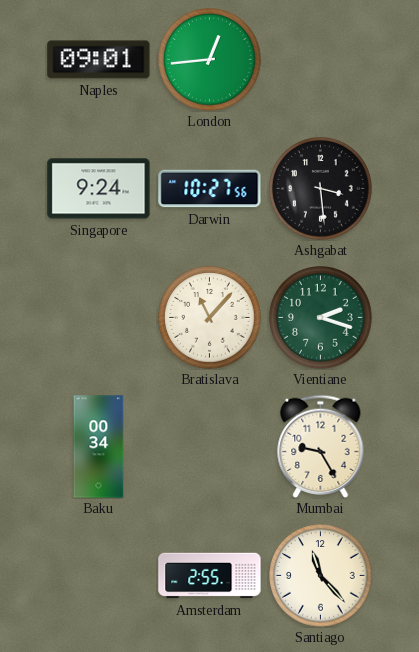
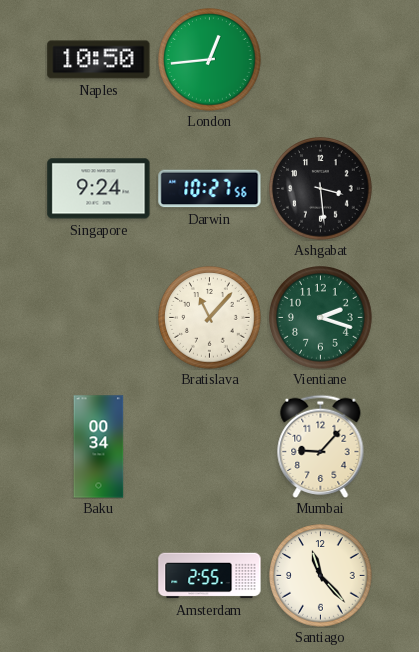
Naples: 09:01 -> 10:50
Mumbai: 9:25 -> 9:07
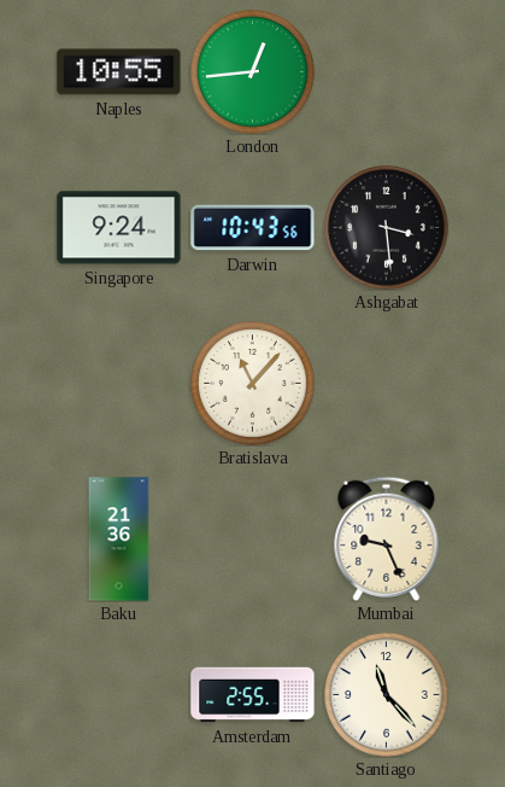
Naples: 10:50 -> 10:55
Darwin: 10:27 -> 10:43
Vientiane: 2:18 -> none
Baku: 00:34 -> 21:36
Mumbai: 9:07 -> 9:26
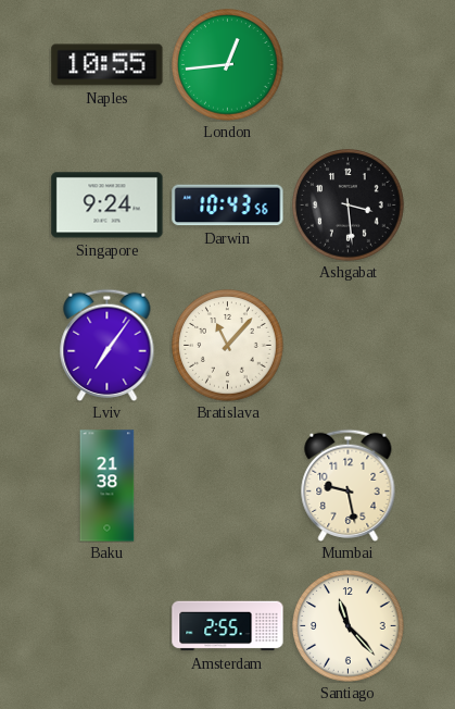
Lviv: none -> 7:06
Baku: 21:36 -> 21:38
Mumbai: 9:26 -> 9:28
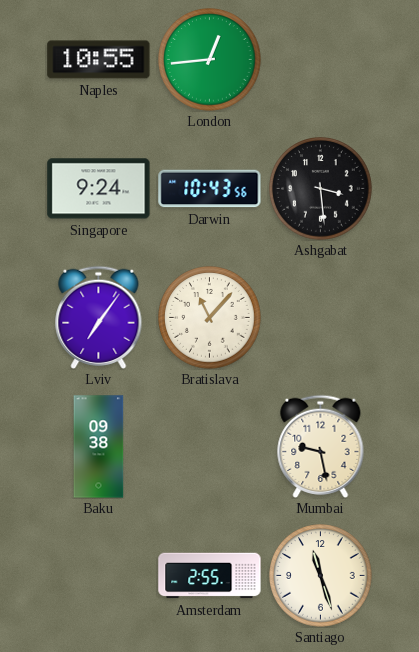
Baku: 21:38 -> 09:38
Santiago: 11:23 -> 11:27
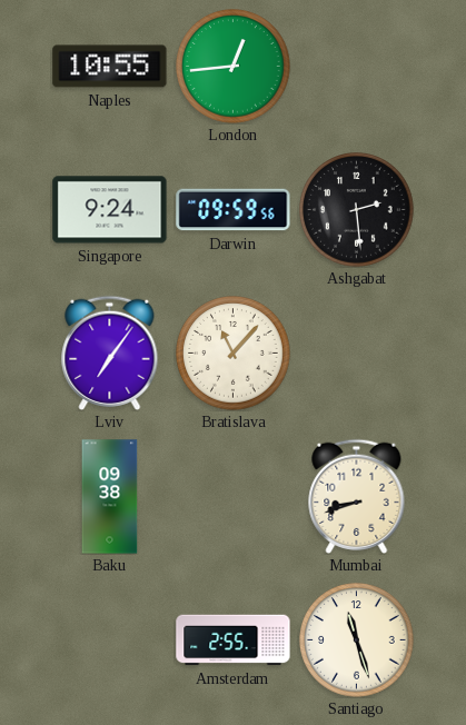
Darwin: 10:43 -> 09:59
Ashgabat: 3:29 -> 2:29
Mumbai: 9:28 -> 8:42
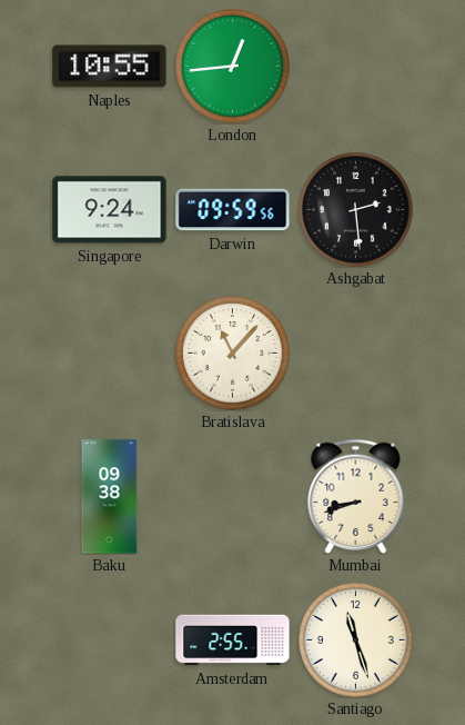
Lviv: 7:06 -> none
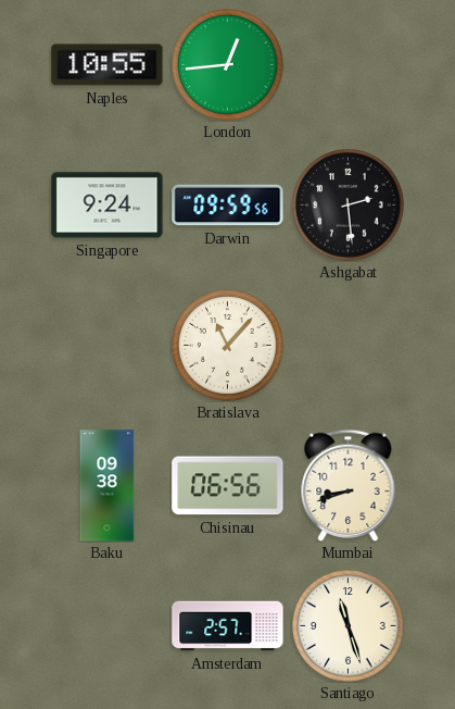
Chisinau: none -> 06:56
Amsterdam: 2:55 -> 2:57
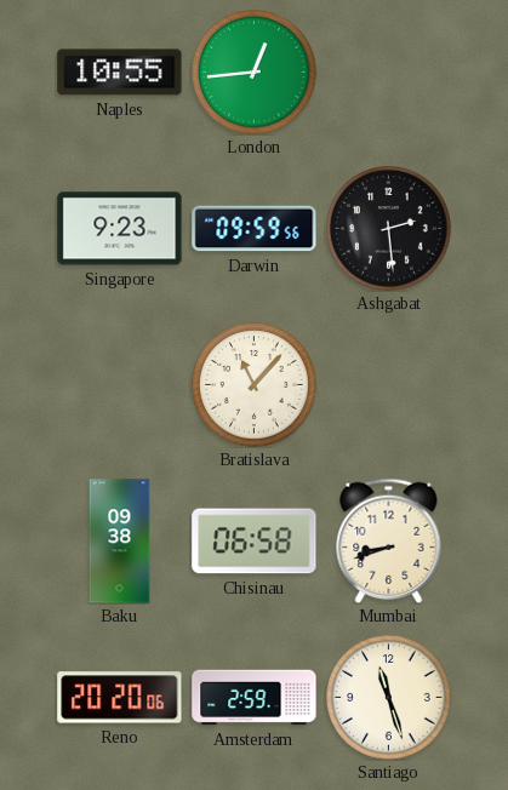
Singapore: 9:24 -> 9:23
Chisinau: 06:56 -> 06:58
Reno: none -> 20:20
Amsterdam: 2:57 -> 2:59
